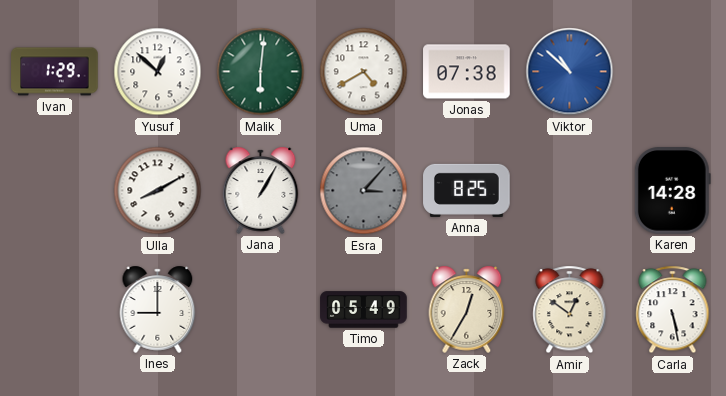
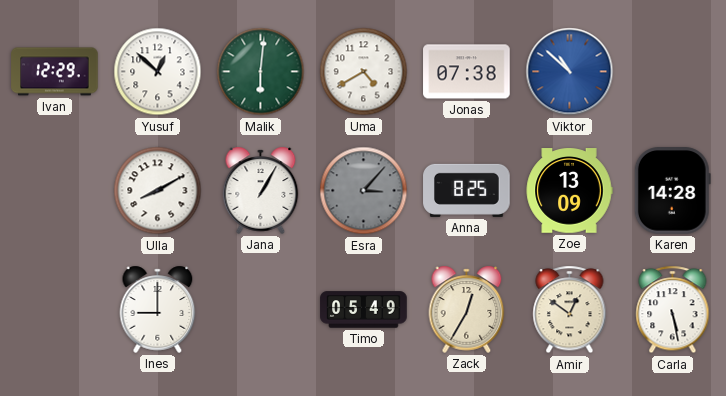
Ivan: 1:29 -> 12:29
Zoe: none -> 13:09
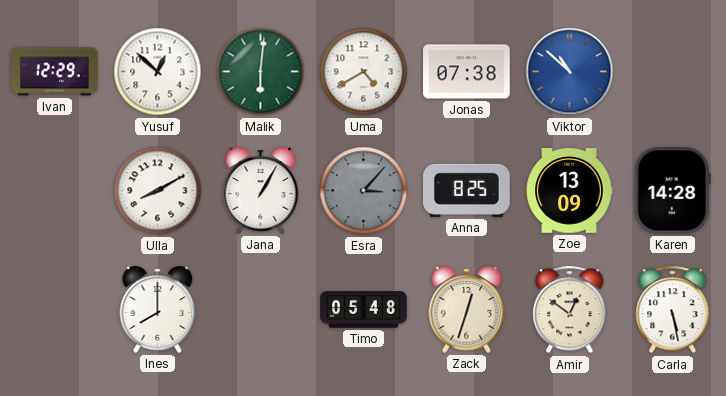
Ines: 9:00 -> 8:00
Timo: 05:49 -> 05:48
Zack: 12:35 -> 12:33
